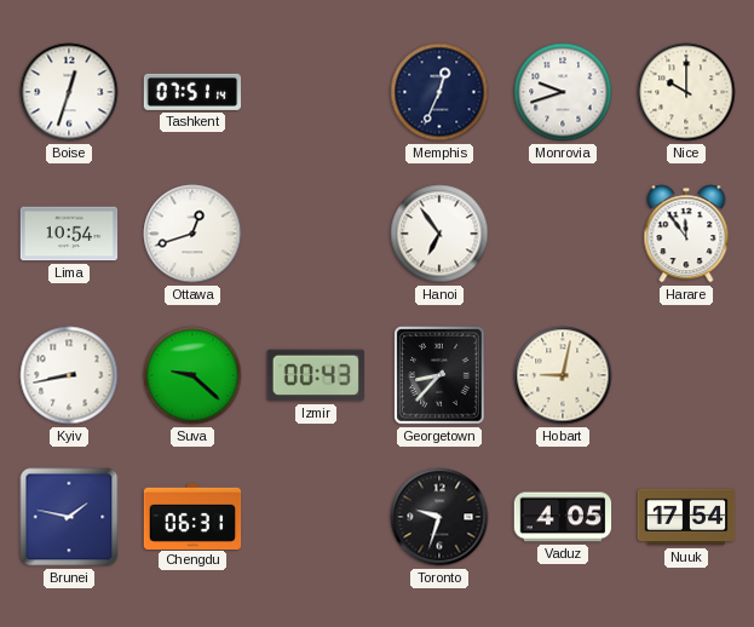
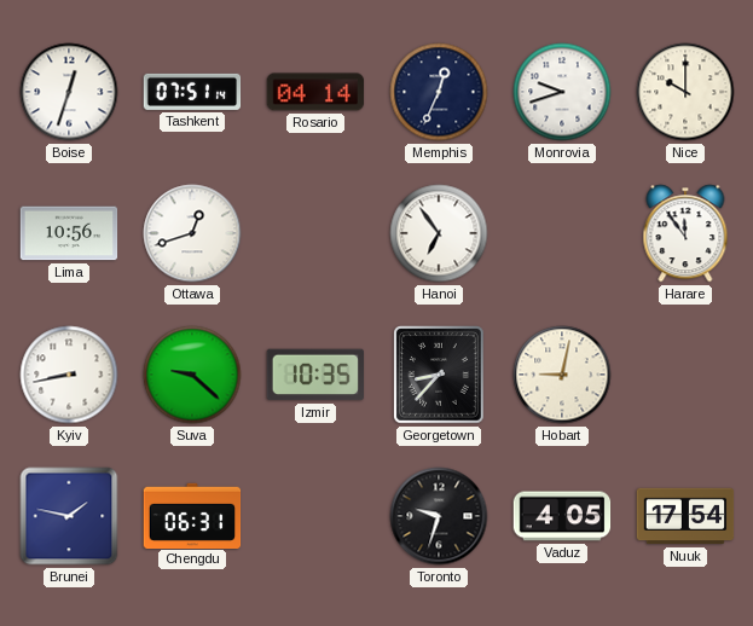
Rosario: none -> 04:14
Lima: 10:54 -> 10:56
Izmir: 00:43 -> 10:35
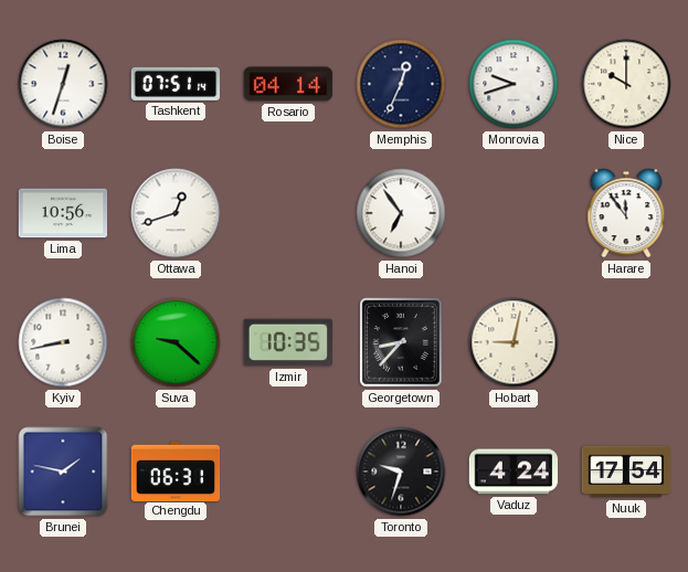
Vaduz: 4:05 -> 4:24
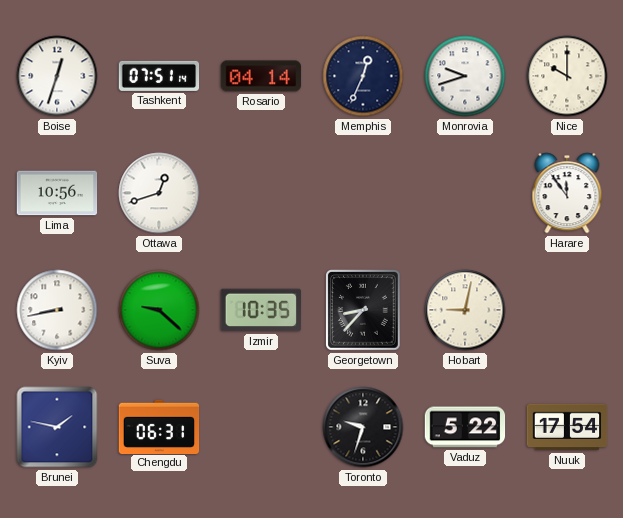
Hanoi: 6:54 -> none
Vaduz: 4:24 -> 5:22
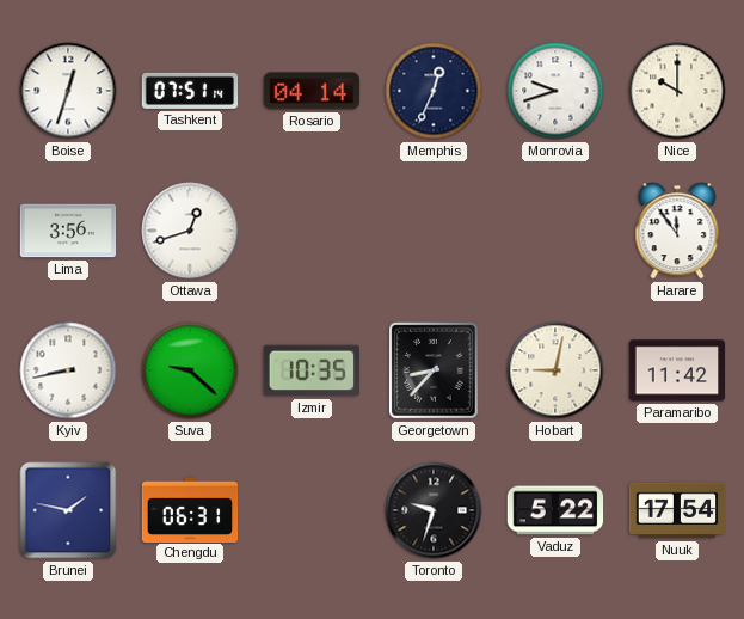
Lima: 10:56 -> 3:56
Paramaribo: none -> 11:42
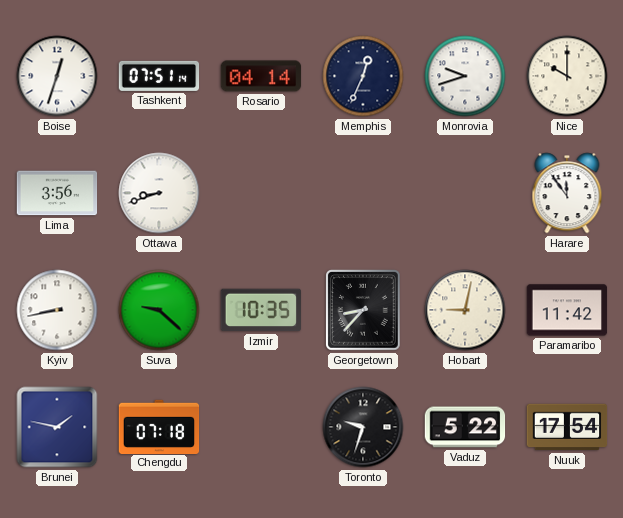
Ottawa: 12:42 -> 8:42
Chengdu: 06:31 -> 07:18
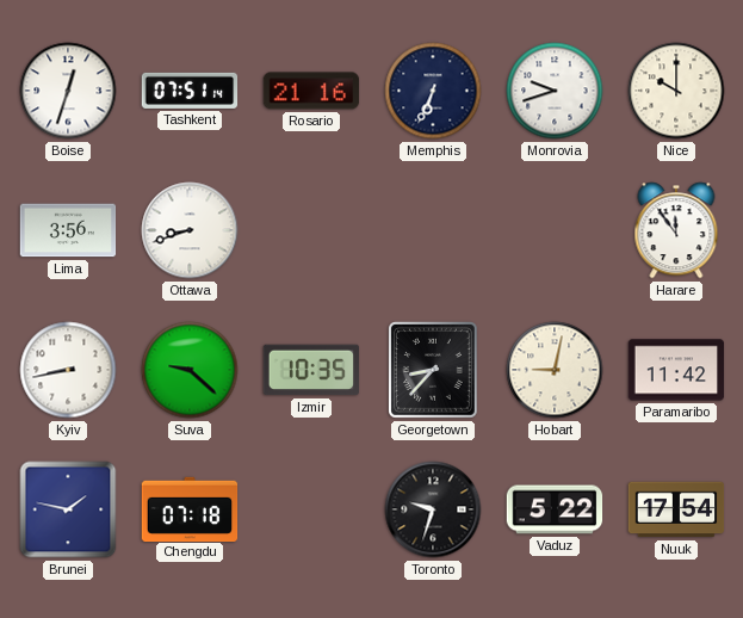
Rosario: 04:14 -> 21:16
Memphis: 12:34 -> 6:34
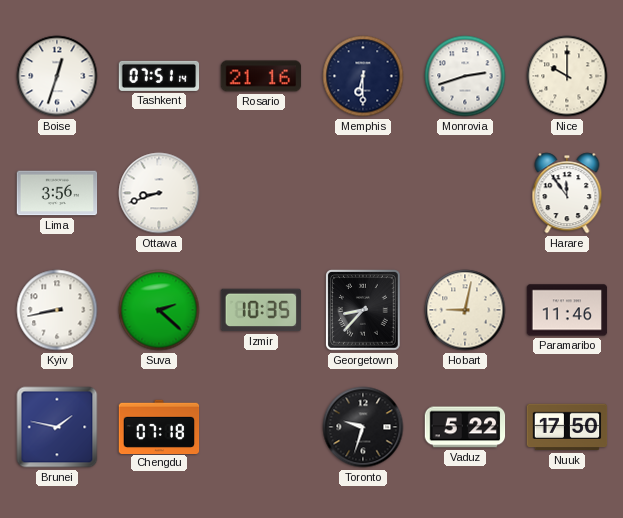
Memphis: 6:34 -> 6:30
Monrovia: 9:42 -> 2:42
Suva: 9:22 -> 2:22
Paramaribo: 11:42 -> 11:46
Nuuk: 17:54 -> 17:50
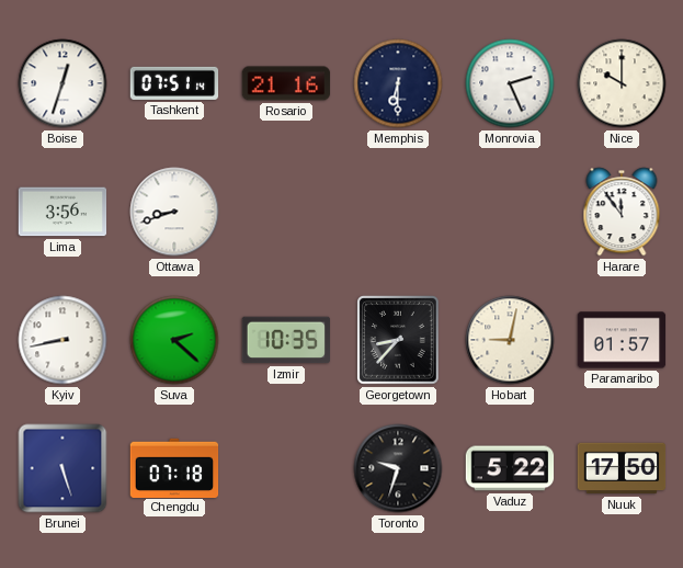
Monrovia: 2:42 -> 2:26
Paramaribo: 11:46 -> 01:57
Brunei: 1:47 -> 5:27
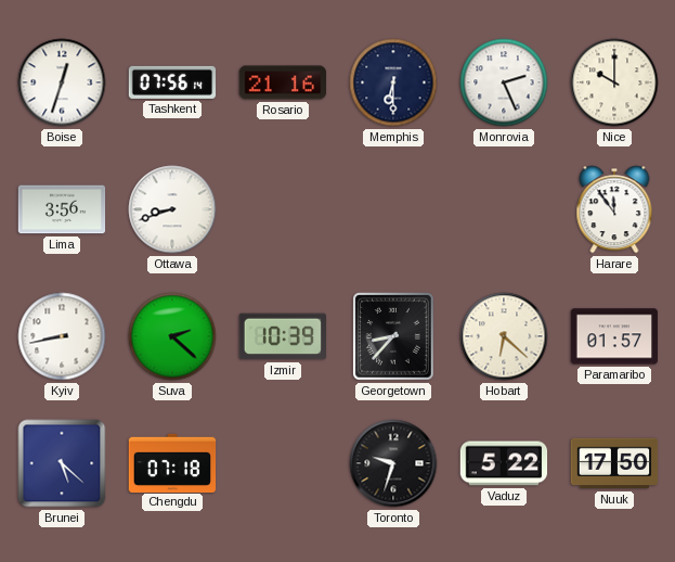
Tashkent: 07:51 -> 07:56
Izmir: 10:35 -> 10:39
Hobart: 9:02 -> 6:22
Brunei: 5:27 -> 5:22
